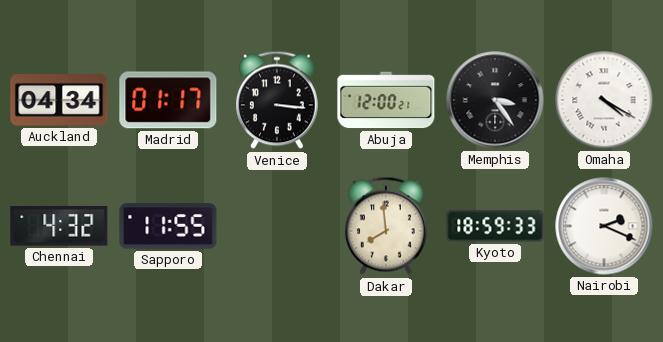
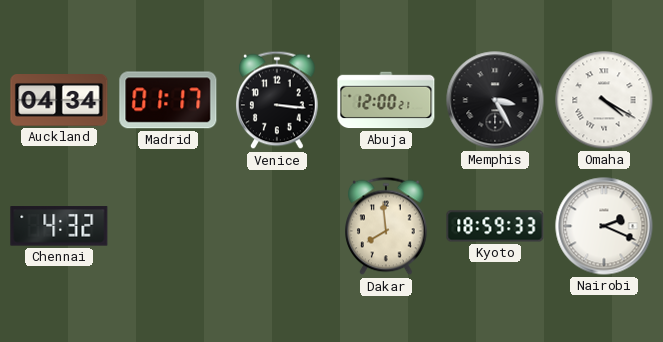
Memphis: 3:24 -> 3:25
Sapporo: 11:55 -> none
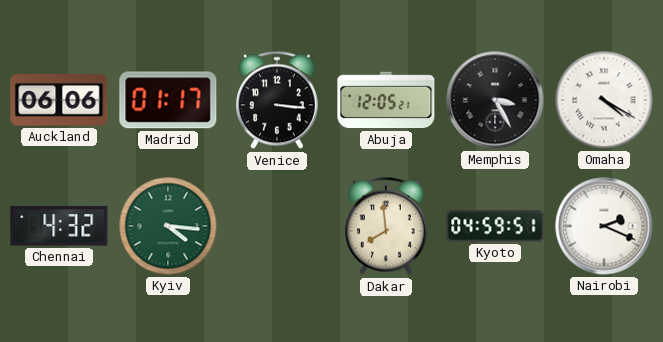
Auckland: 04:34 -> 06:06
Abuja: 12:00 -> 12:05
Kyiv: none -> 4:16
Kyoto: 18:59 -> 04:59
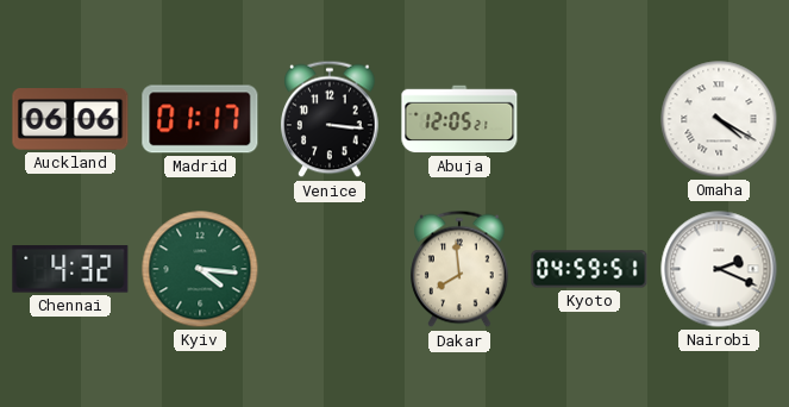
Memphis: 3:25 -> none
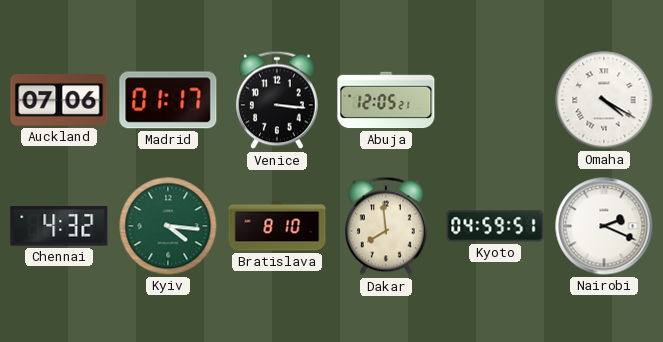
Auckland: 06:06 -> 07:06
Bratislava: none -> 8:10
